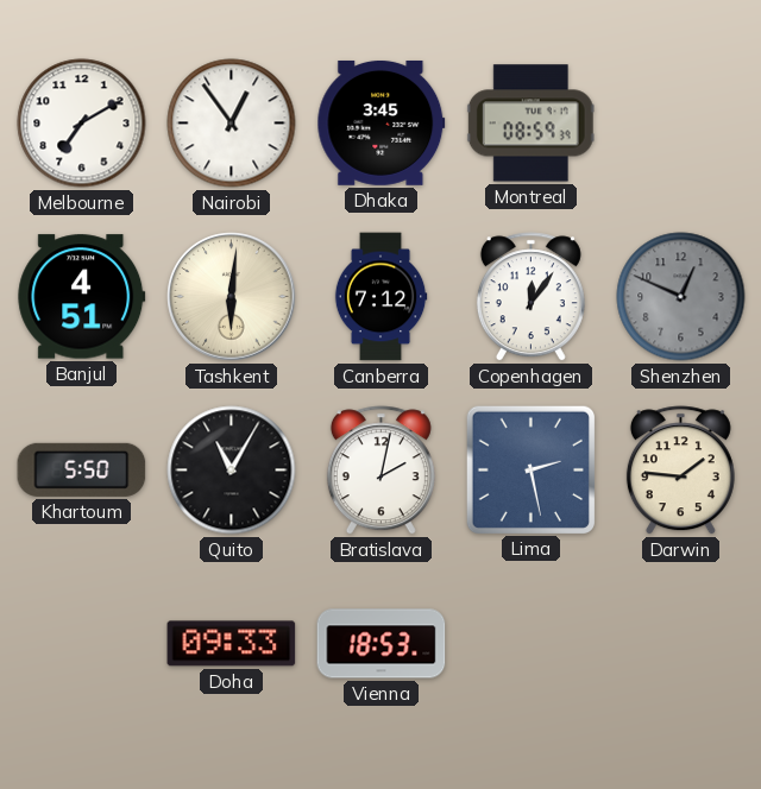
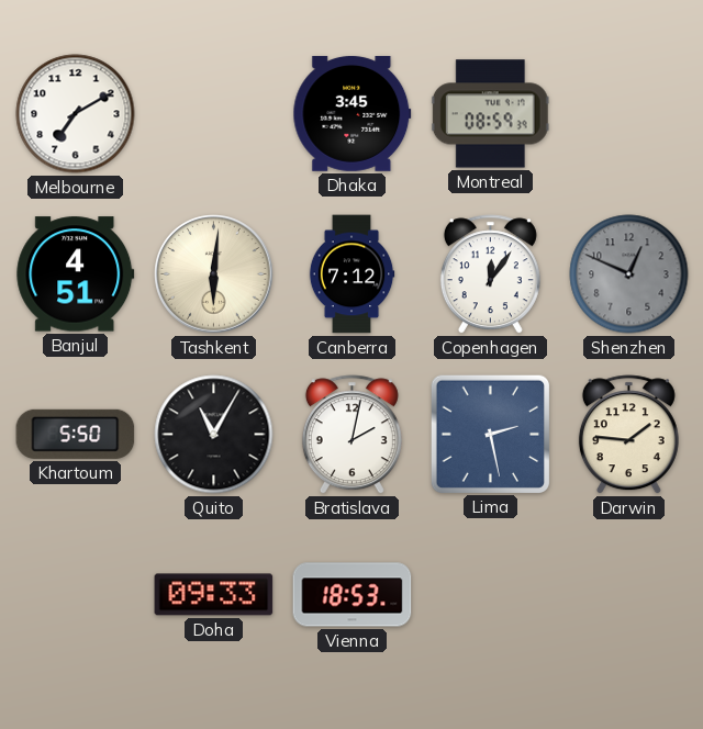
Nairobi: 12:54 -> none
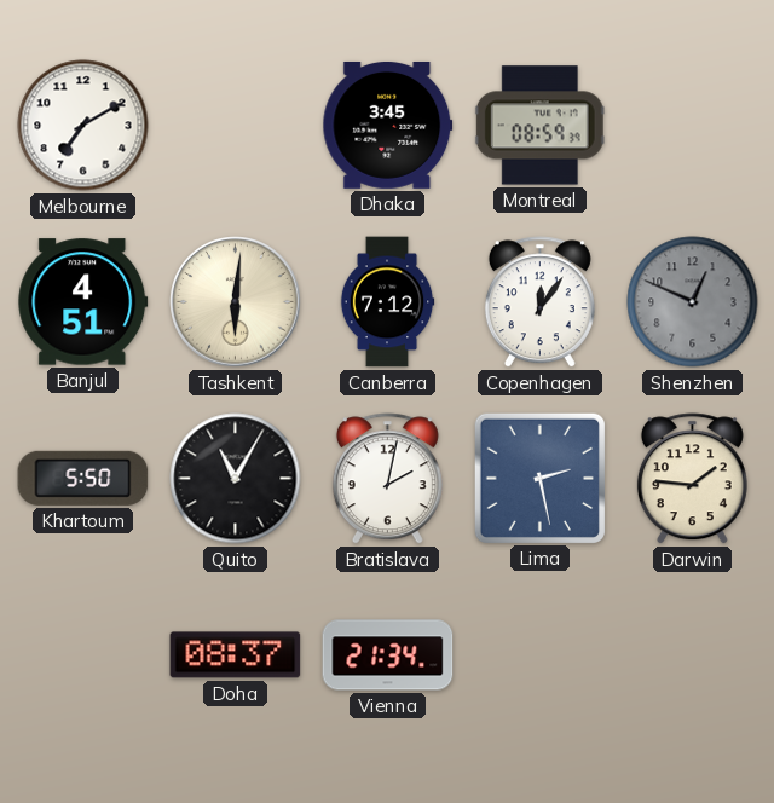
Doha: 09:33 -> 08:37
Vienna: 18:53 -> 21:34
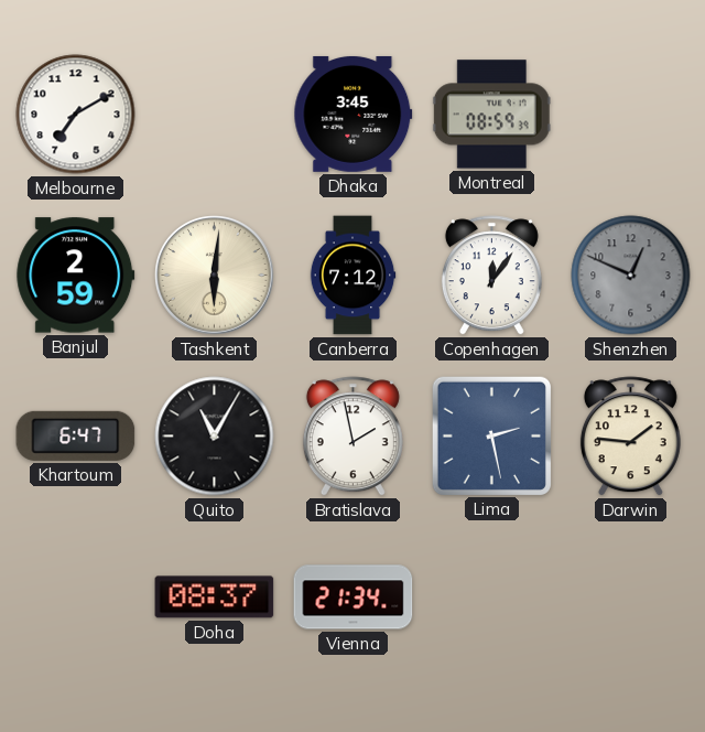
Banjul: 4:51 -> 2:59
Khartoum: 5:50 -> 6:47
Bratislava: 2:02 -> 1:58
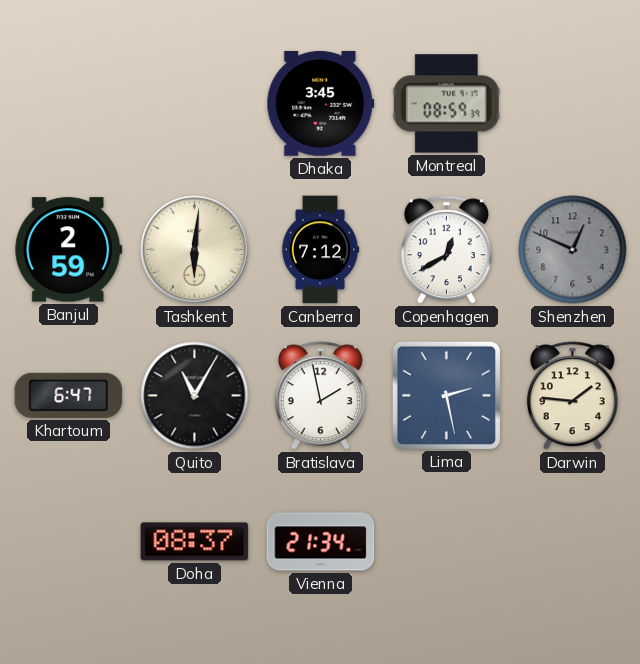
Melbourne: 7:10 -> none
Copenhagen: 12:06 -> 12:40
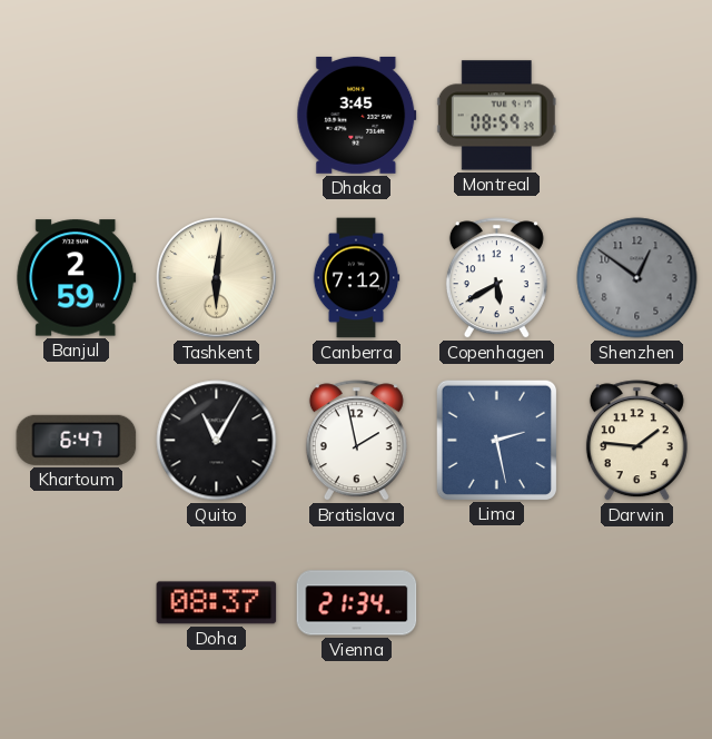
Copenhagen: 12:40 -> 5:40
Shenzhen: 12:49 -> 12:51
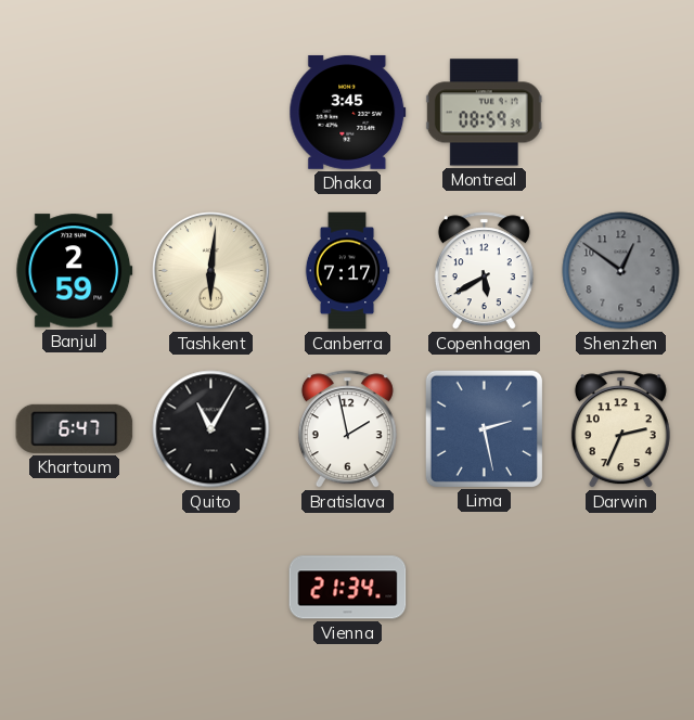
Canberra: 7:12 -> 7:17
Darwin: 1:46 -> 2:34
Doha: 08:37 -> none
